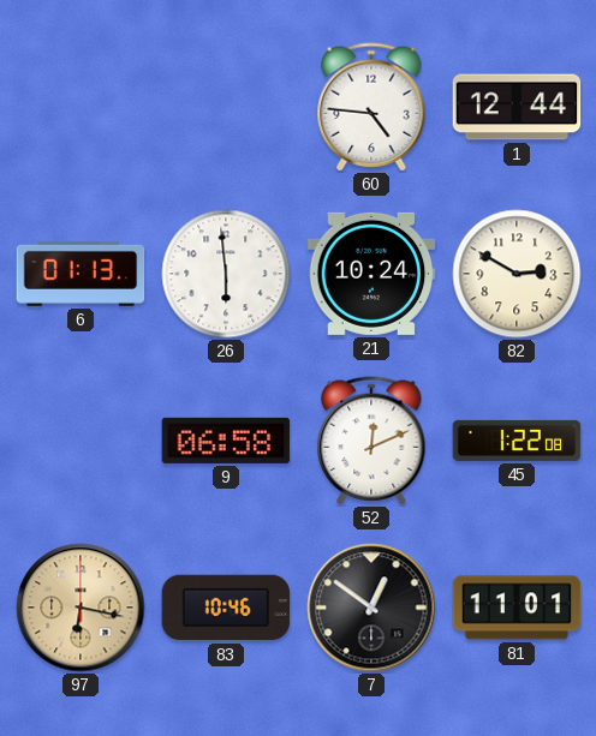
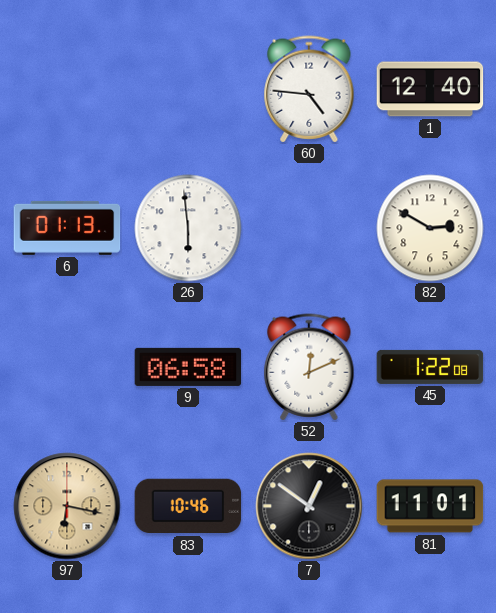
1: 12:44 -> 12:40
21: 10:24 -> none
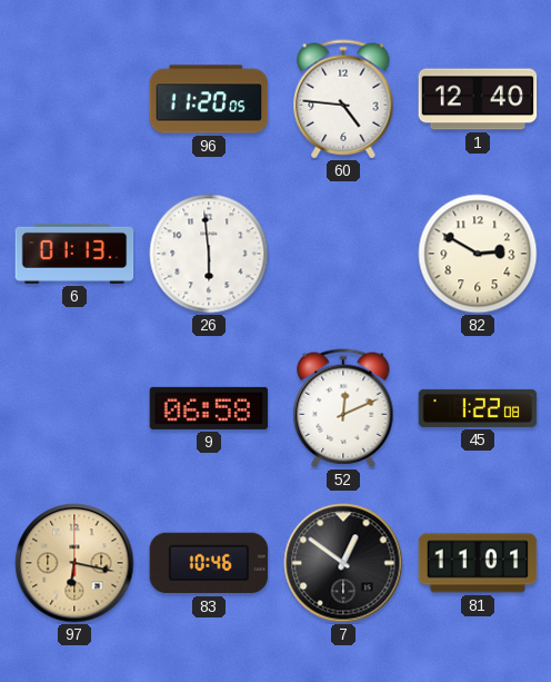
96: none -> 11:20
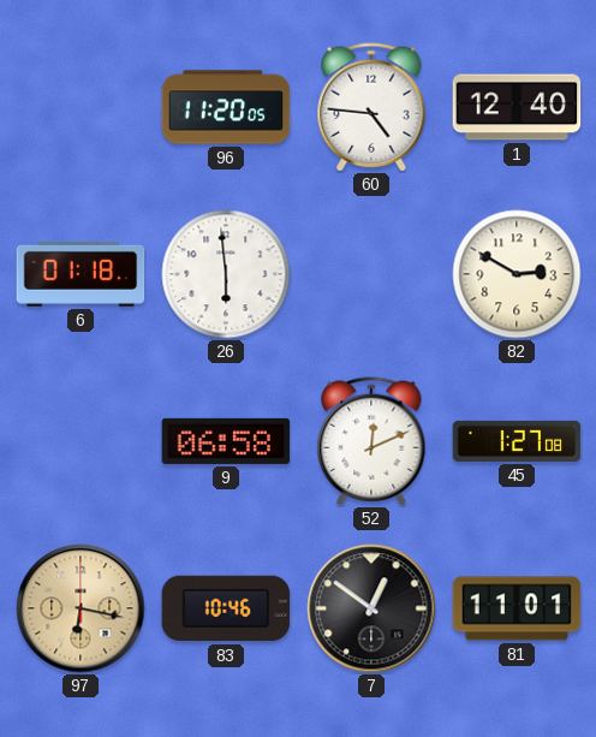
6: 01:13 -> 01:18
45: 1:22 -> 1:27
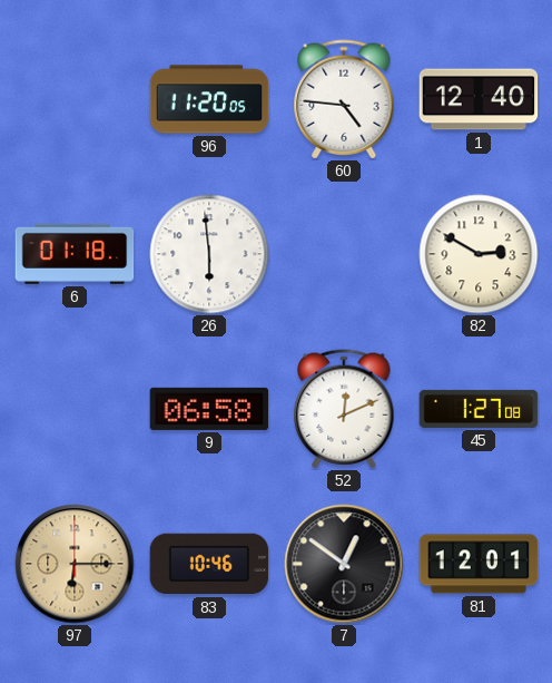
97: 6:17 -> 6:15
81: 11:01 -> 12:01
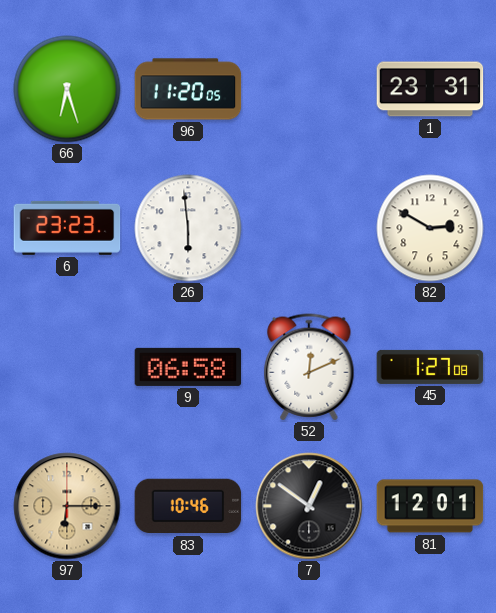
66: none -> 6:27
60: 4:46 -> none
1: 12:40 -> 23:31
6: 01:18 -> 23:23
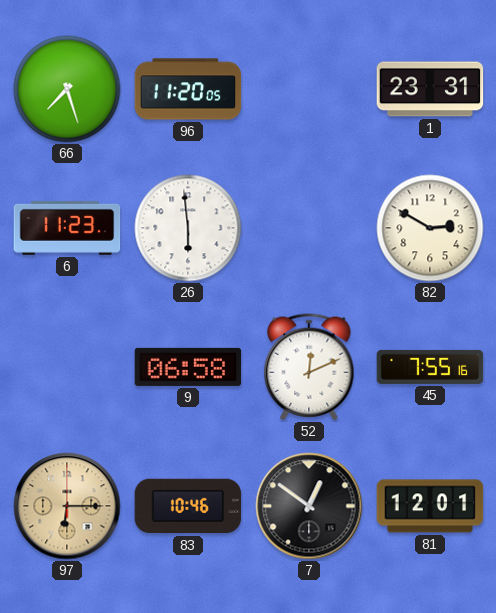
66: 6:27 -> 7:27
6: 23:23 -> 11:23
45: 1:27 -> 7:55
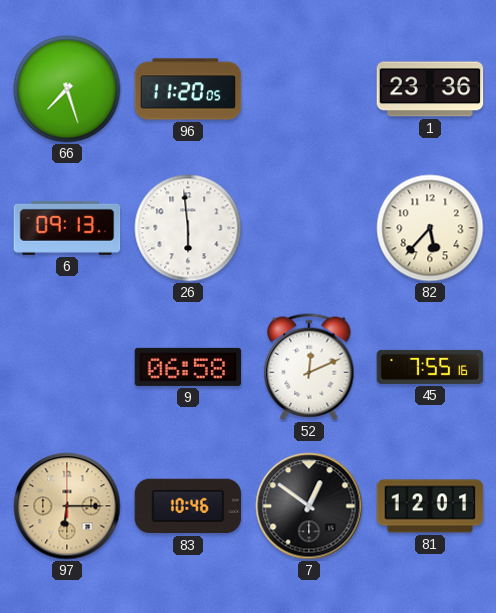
1: 23:31 -> 23:36
6: 11:23 -> 09:13
82: 2:50 -> 5:37
